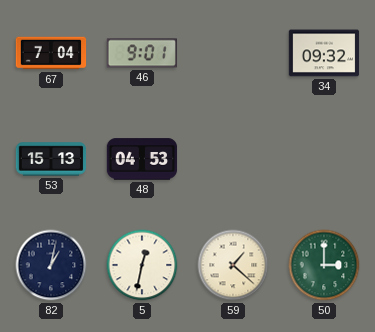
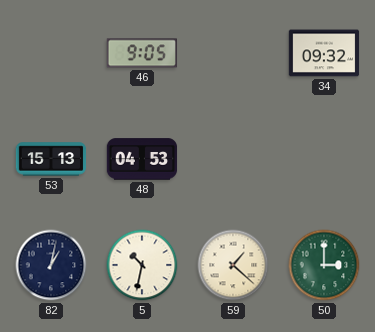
67: 7:04 -> none
46: 9:01 -> 9:05
5: 12:32 -> 10:32
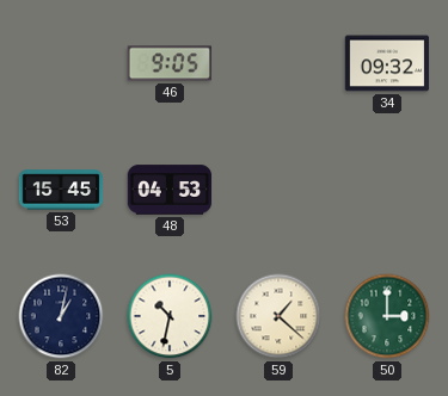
53: 15:13 -> 15:45
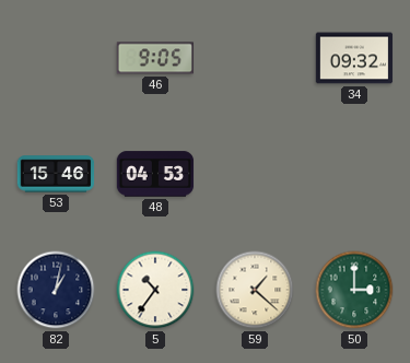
53: 15:45 -> 15:46
5: 10:32 -> 10:36
